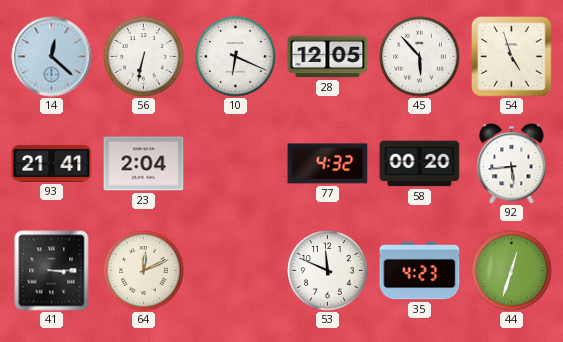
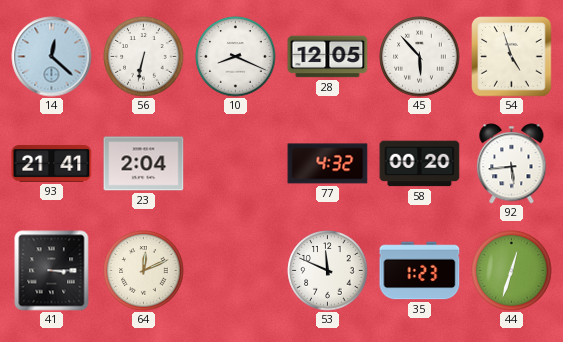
10: 6:19 -> 8:19
35: 4:23 -> 1:23
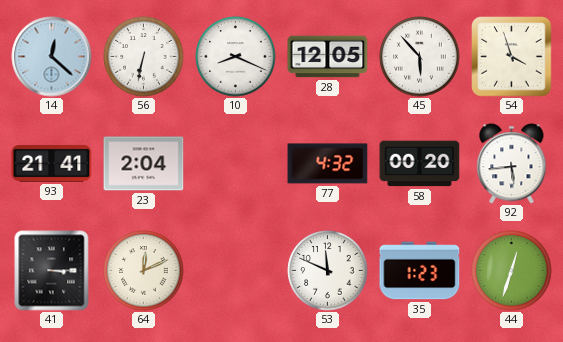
54: 4:57 -> 3:57
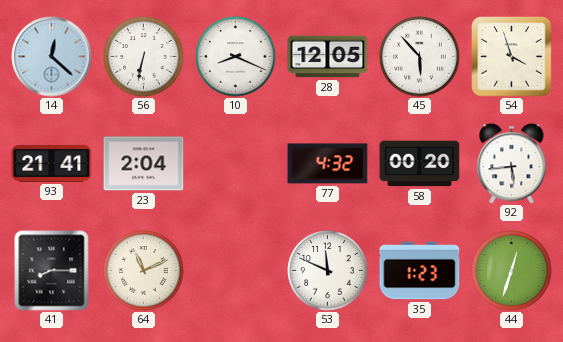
41: 3:15 -> 8:15
64: 12:11 -> 11:11
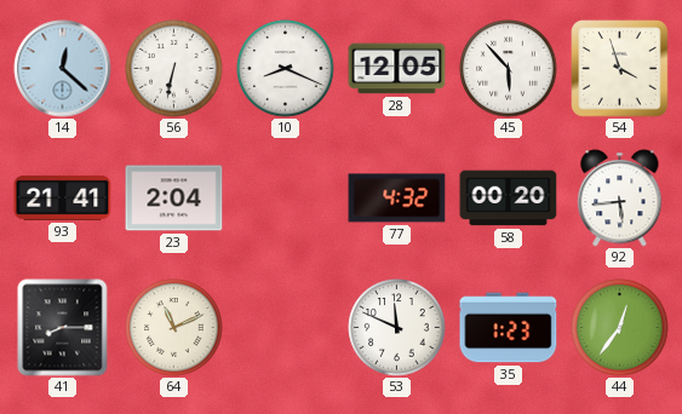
44: 12:33 -> 12:36
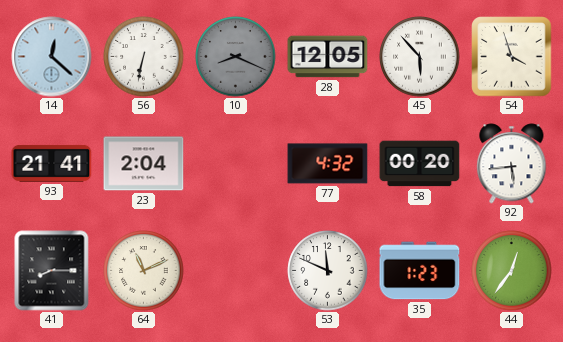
10 dial: white -> grey
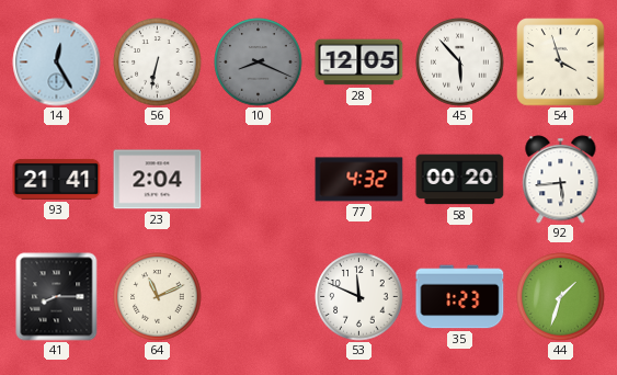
14: 12:22 -> 12:25
44: 12:36 -> 1:33
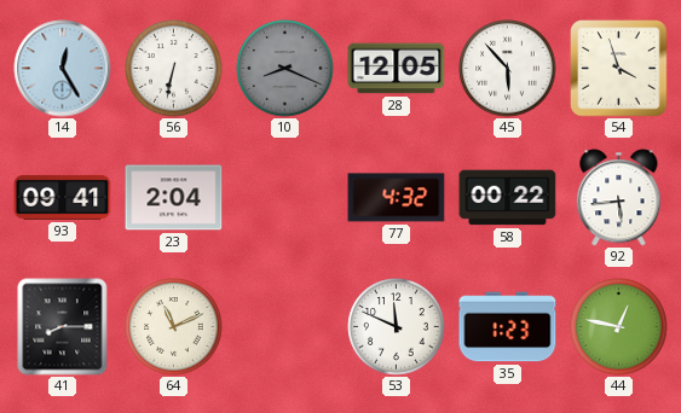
93: 21:41 -> 09:41
58: 00:20 -> 00:22
44: 1:33 -> 12:47
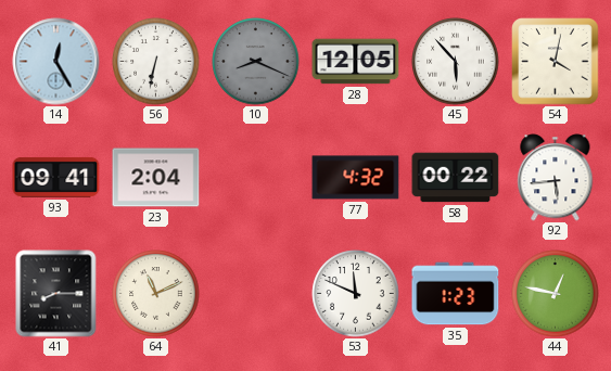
54: 3:57 -> 4:02
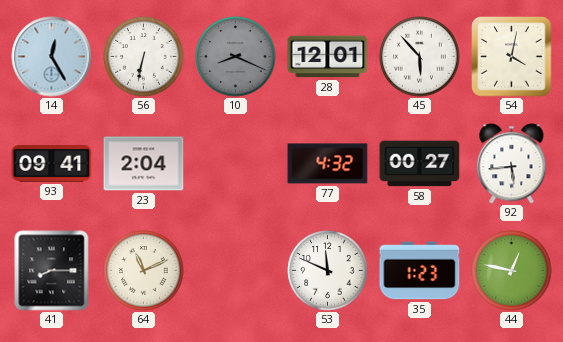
28: 12:05 -> 12:01
58: 00:22 -> 00:27
